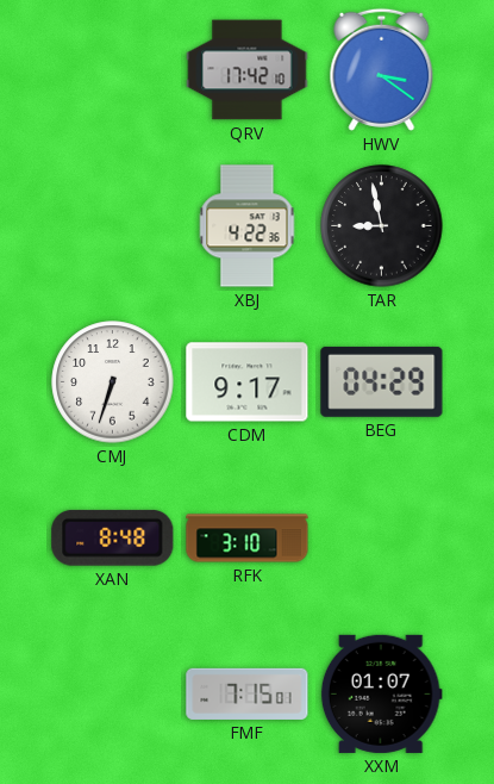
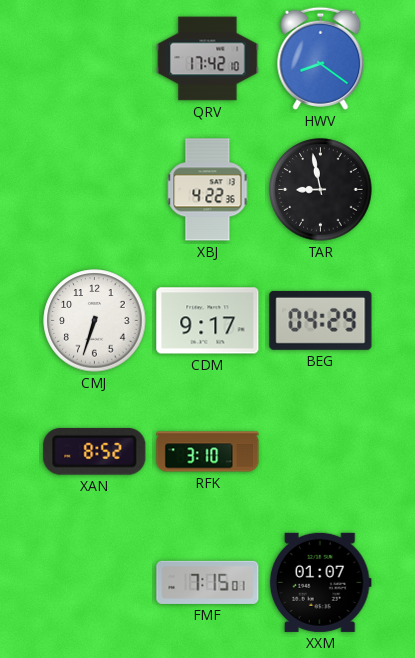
HWV: 3:21 -> 8:21
XAN: 8:48 -> 8:52
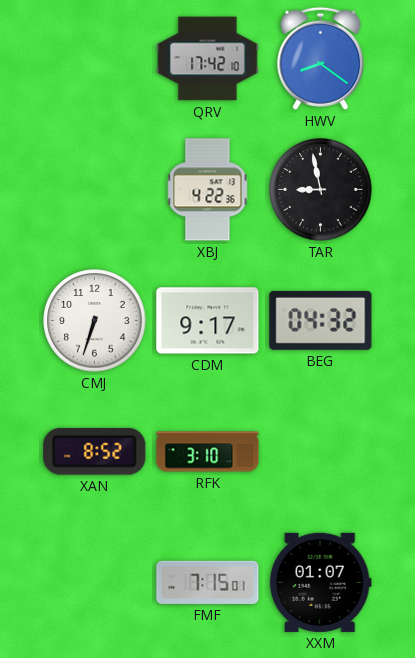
BEG: 04:29 -> 04:32
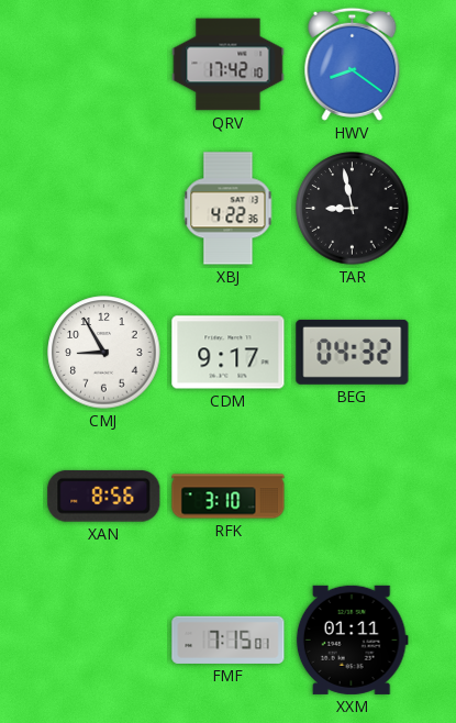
CMJ: 6:33 -> 8:55
XAN: 8:52 -> 8:56
XXM: 01:07 -> 01:11
